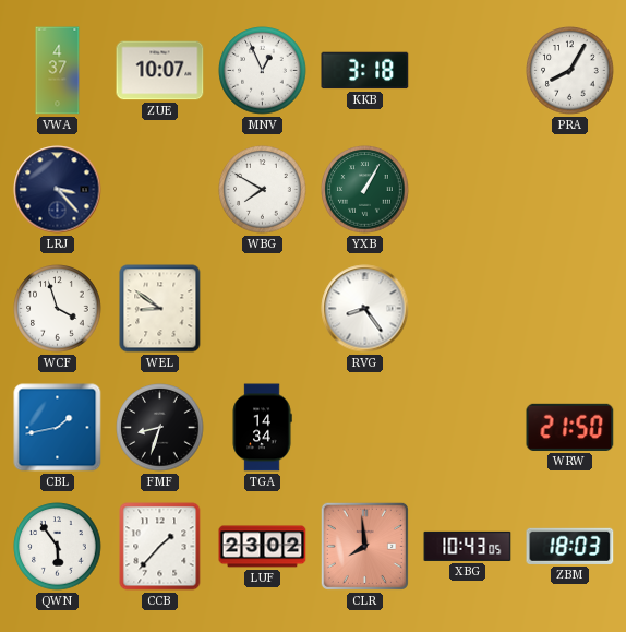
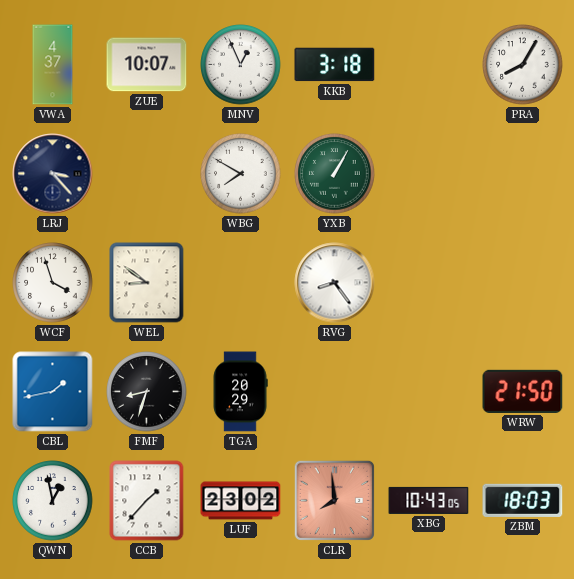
TGA: 14:34 -> 20:29
QWN: 5:54 -> 12:58
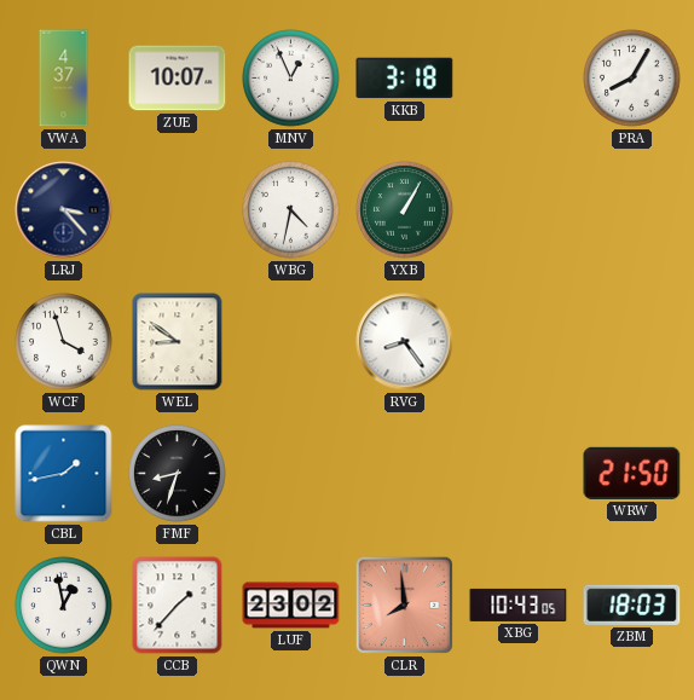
WBG: 7:50 -> 4:32
TGA: 20:29 -> none
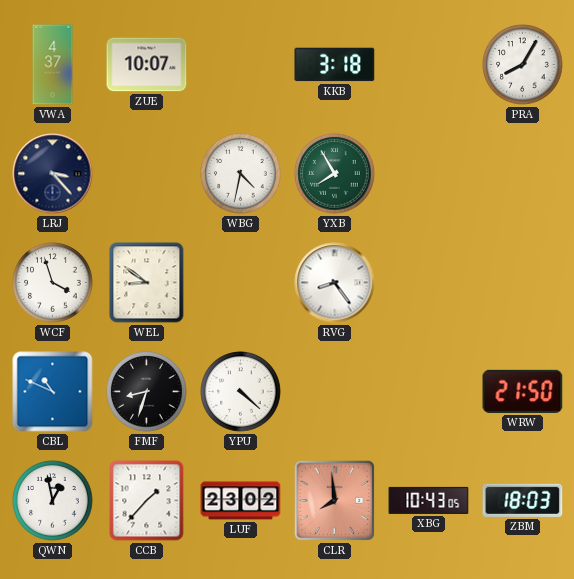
MNV: 12:56 -> none
YXB: 1:05 -> 7:55
CBL: 1:43 -> 10:49
YPU: none -> 4:22
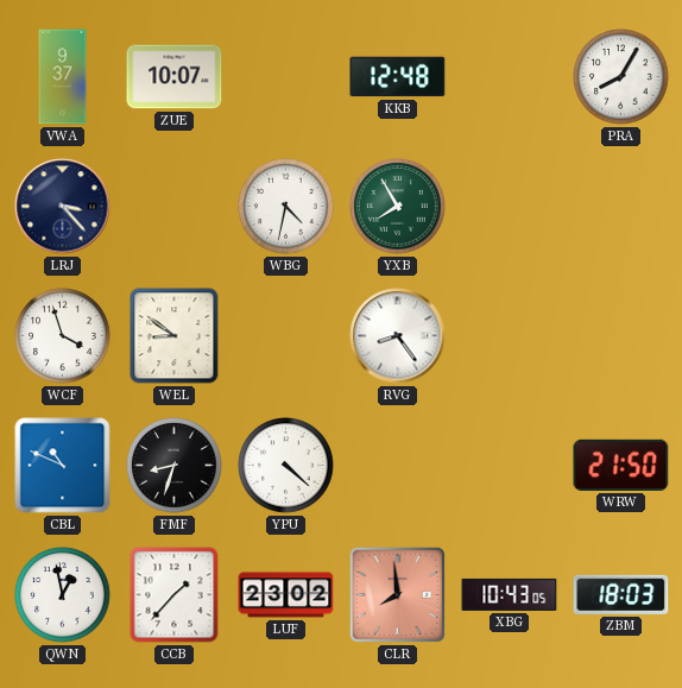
VWA: 4:37 -> 9:37
KKB: 3:18 -> 12:48
